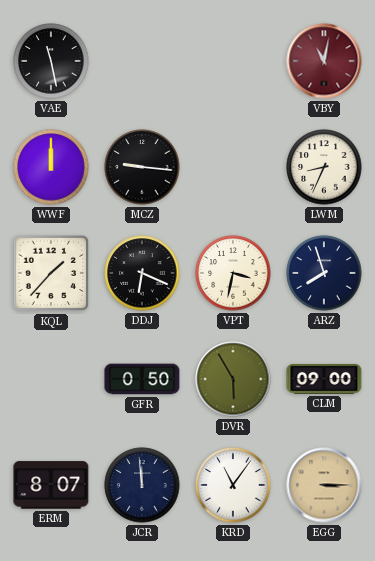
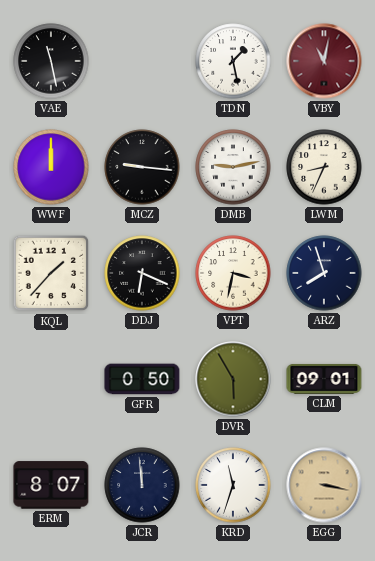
TDN: none -> 1:28
DMB: none -> 9:13
CLM: 09:00 -> 09:01
KRD: 11:06 -> 11:33
EGG: 3:15 -> 3:17
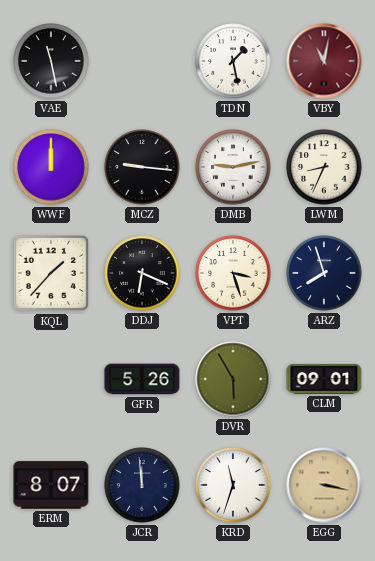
VPT: 3:32 -> 3:27
GFR: 0:50 -> 5:26
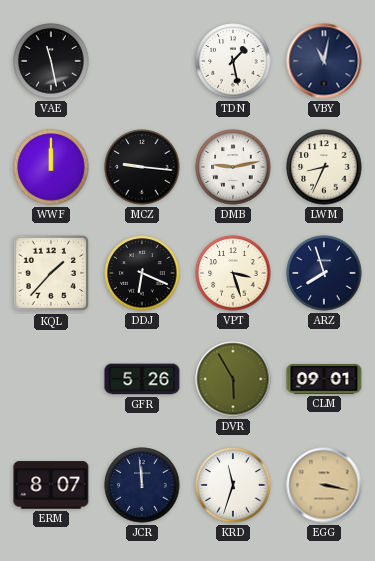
VBY dial: burgundy -> navy
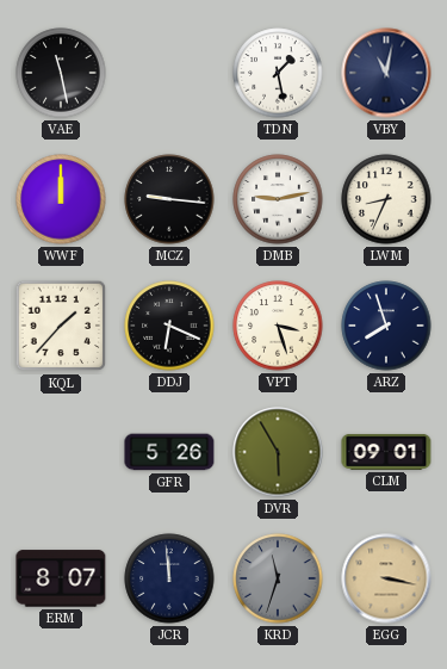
KRD dial: white -> grey
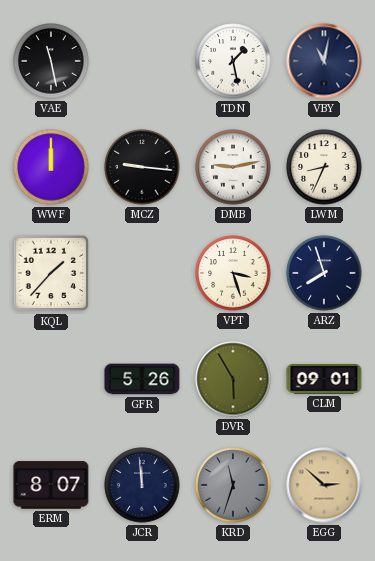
DDJ: 6:19 -> none
EGG: 3:17 -> 2:52
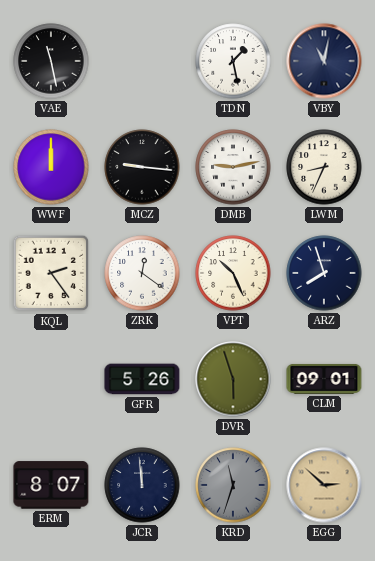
KQL: 1:37 -> 2:24
ZRK: none -> 12:21
VPT: 3:27 -> 10:26
DVR: 5:55 -> 5:57
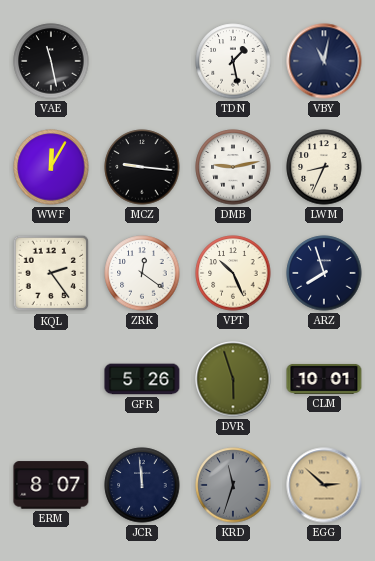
WWF: 12:00 -> 12:05
CLM: 09:01 -> 10:01
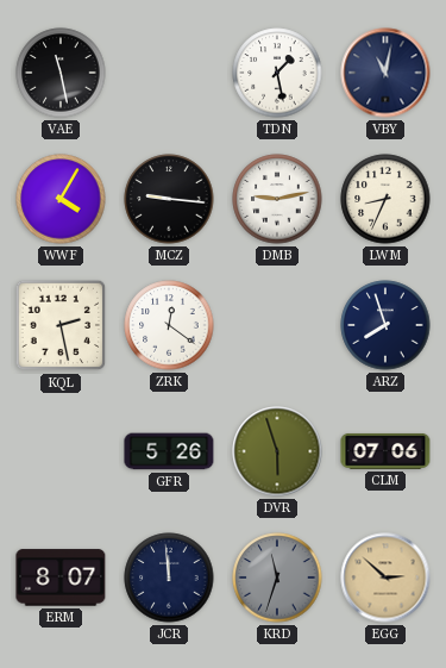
WWF: 12:05 -> 4:05
KQL: 2:24 -> 2:28
VPT: 10:26 -> none
CLM: 10:01 -> 07:06
